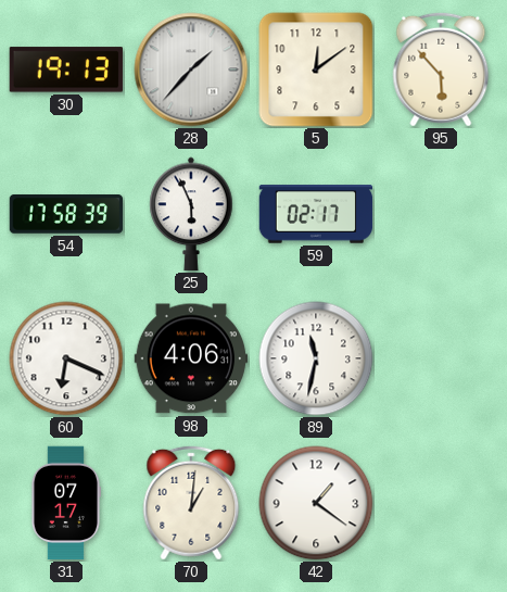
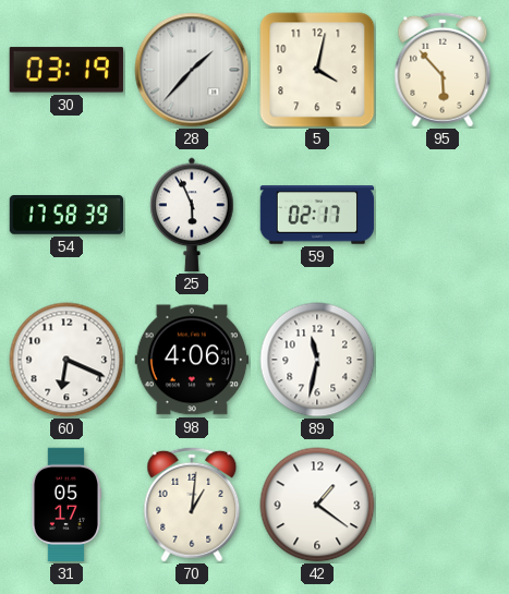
30: 19:13 -> 03:19
5: 12:09 -> 4:02
31: 07:17 -> 05:17
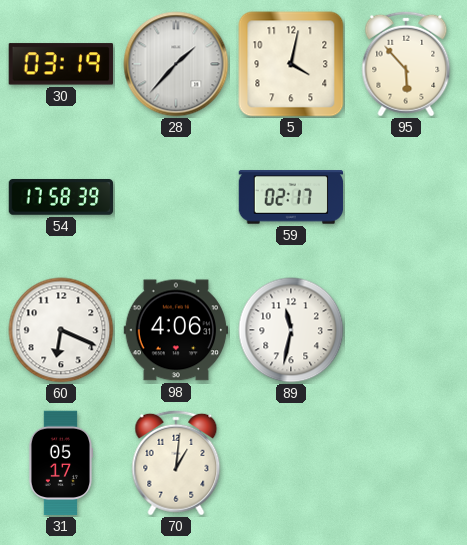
25: 5:56 -> none
42: 1:21 -> none
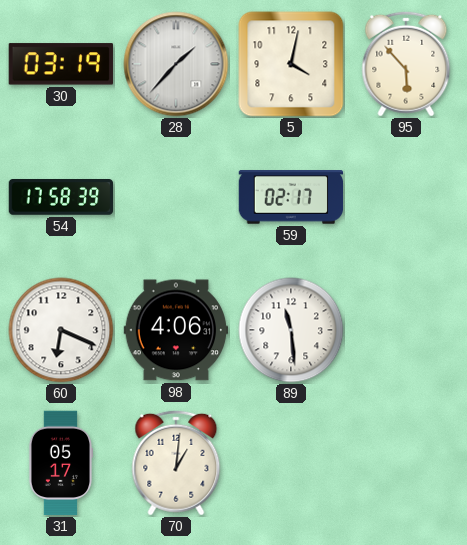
89: 11:32 -> 11:29
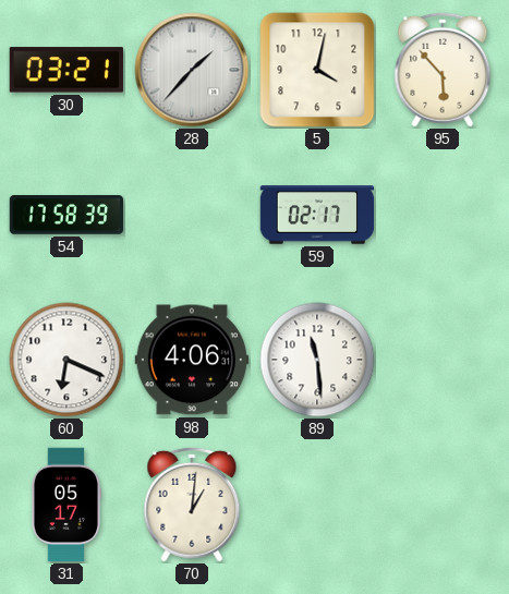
30: 03:19 -> 03:21
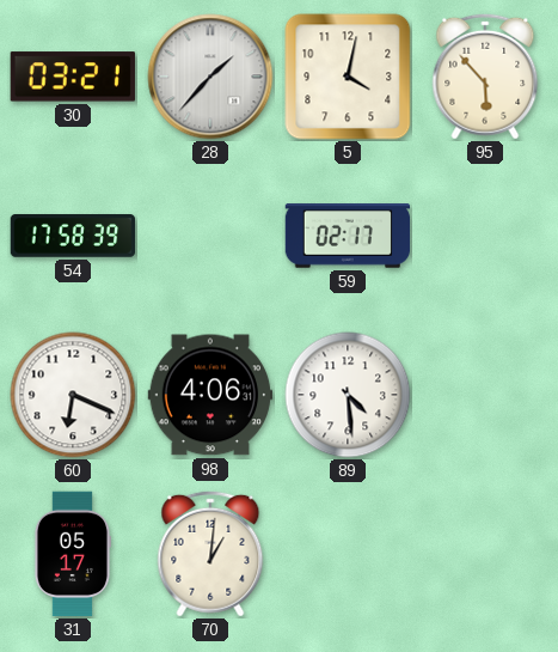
89: 11:29 -> 4:29
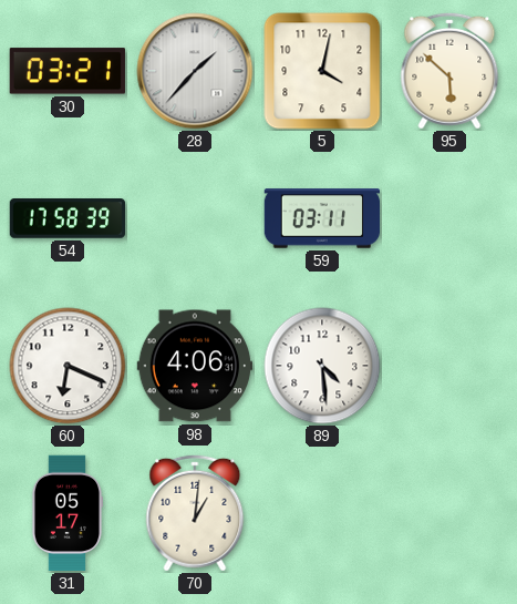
95: 5:53 -> 5:52
59: 02:17 -> 03:11
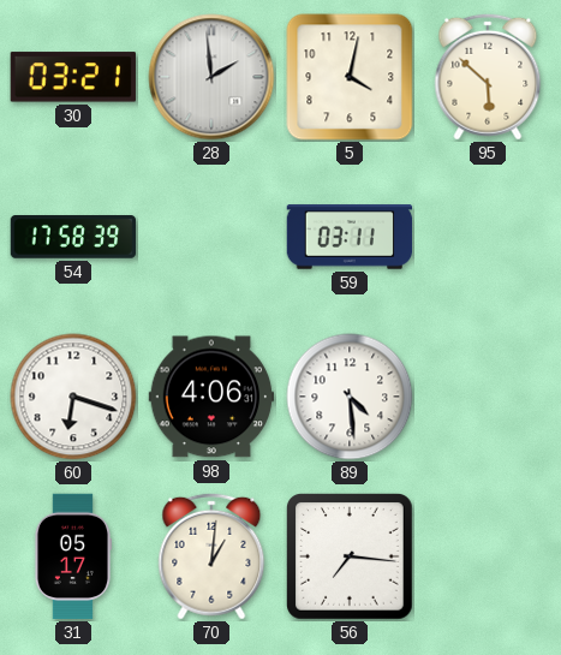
28: 1:37 -> 1:59
60: 6:19 -> 6:18
56: none -> 7:16
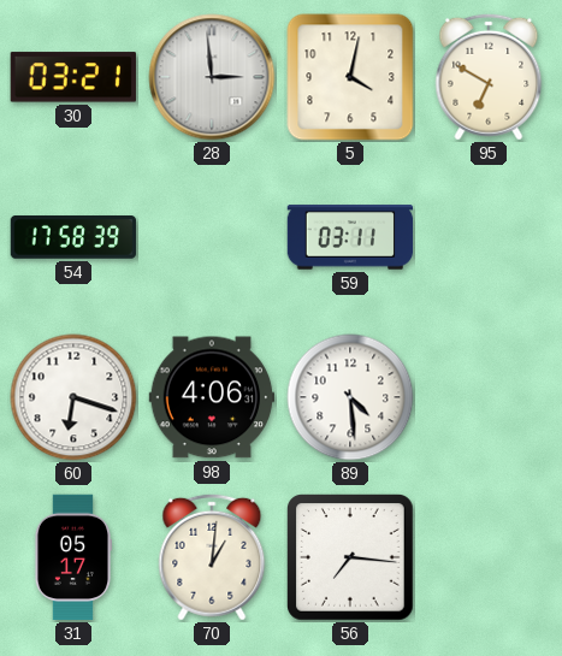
28: 1:59 -> 2:59
95: 5:52 -> 6:50
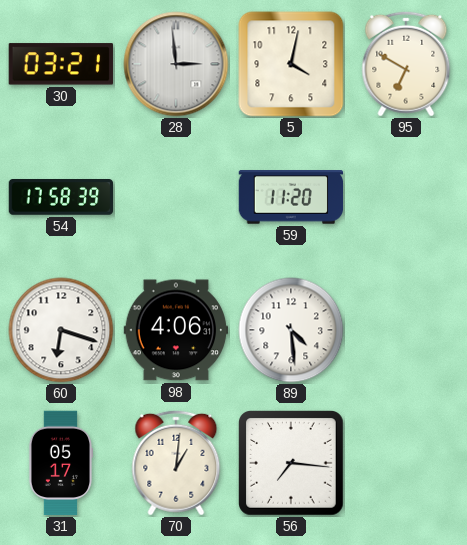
59: 03:11 -> 11:20
